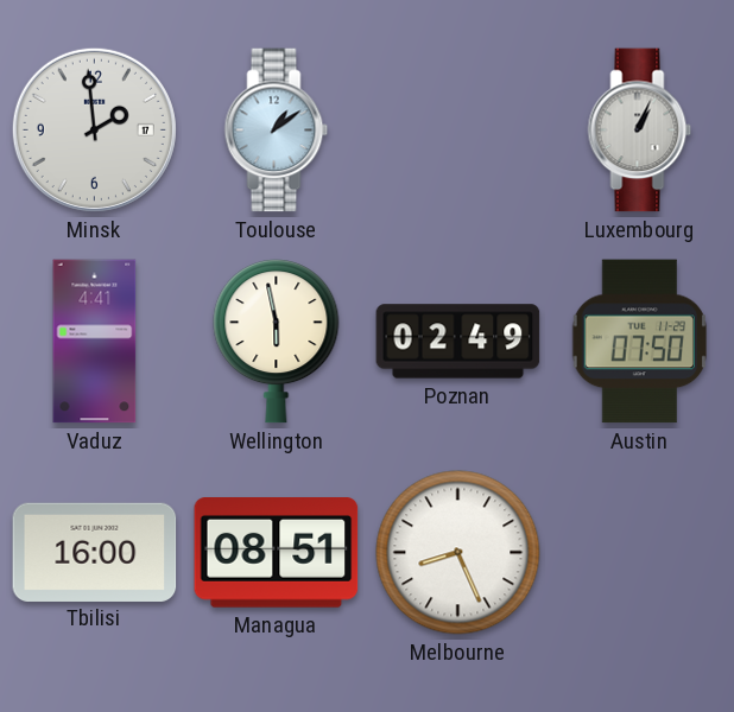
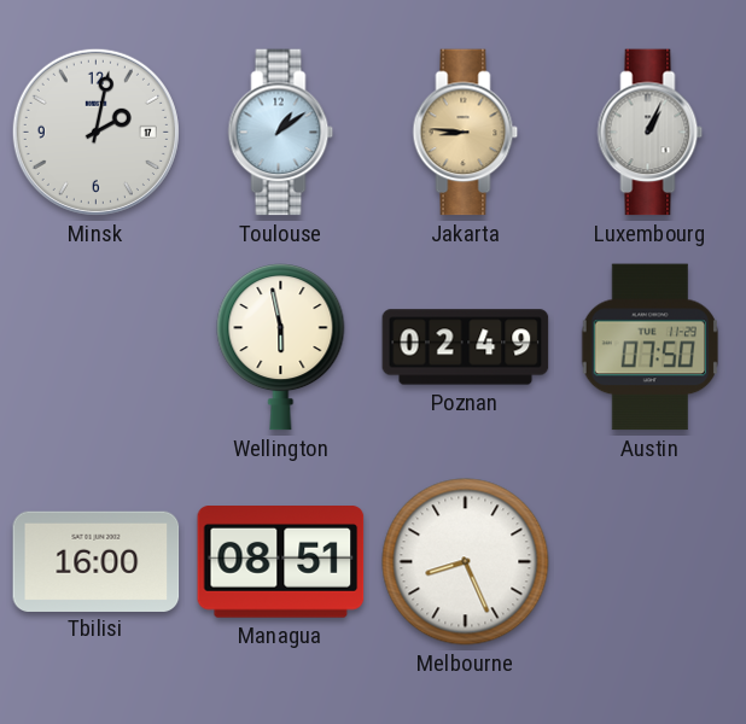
Minsk: 1:59 -> 2:02
Jakarta: none -> 8:46
Vaduz: 4:41 -> none
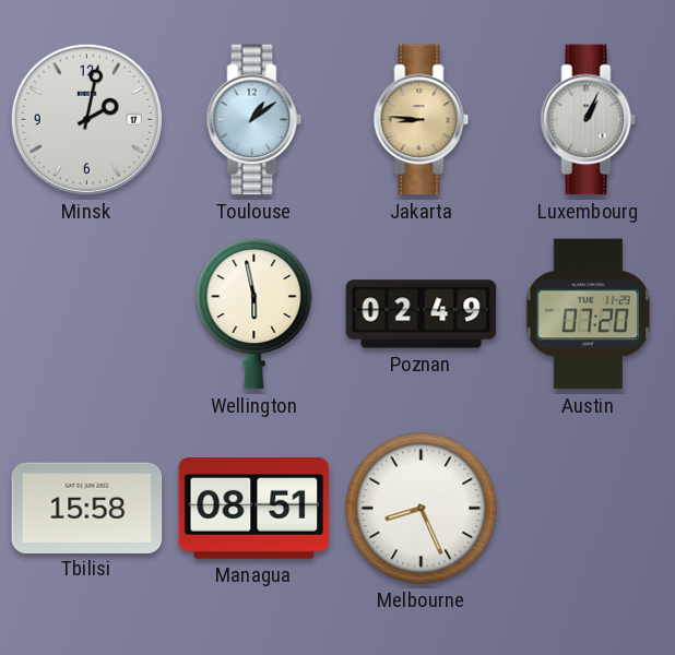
Austin: 07:50 -> 07:20
Tbilisi: 16:00 -> 15:58
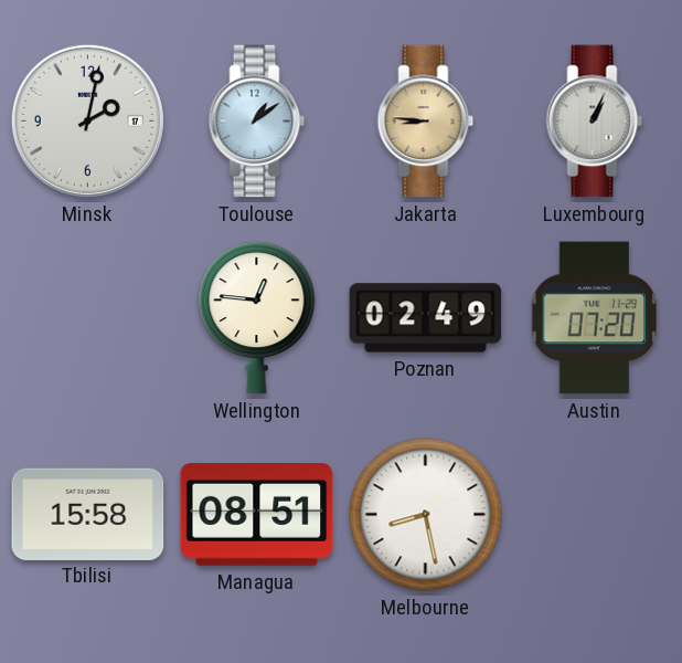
Wellington: 5:58 -> 12:46
Melbourne: 8:26 -> 8:28
